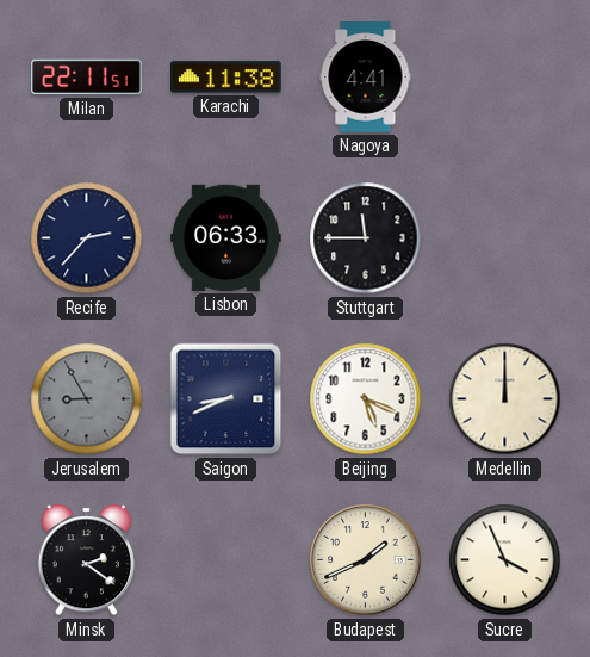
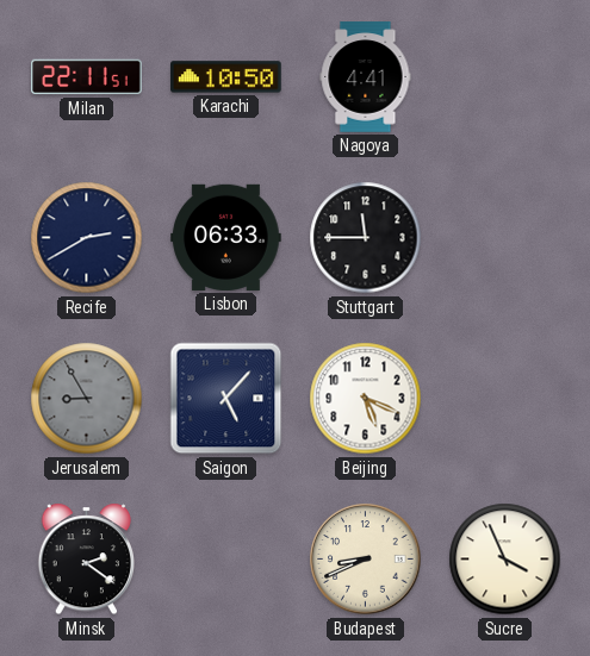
Karachi: 11:38 -> 10:50
Recife: 2:37 -> 2:40
Saigon: 8:41 -> 5:07
Medellin: 12:00 -> none
Budapest: 1:41 -> 8:41
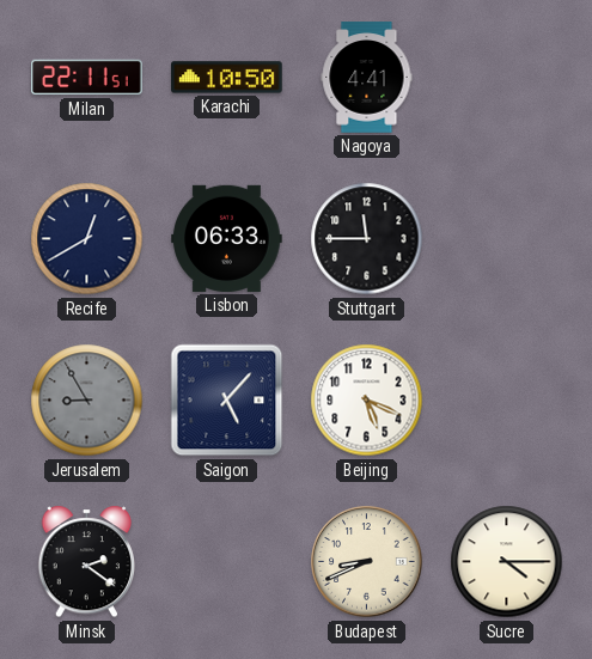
Recife: 2:40 -> 12:40
Sucre: 3:56 -> 4:15
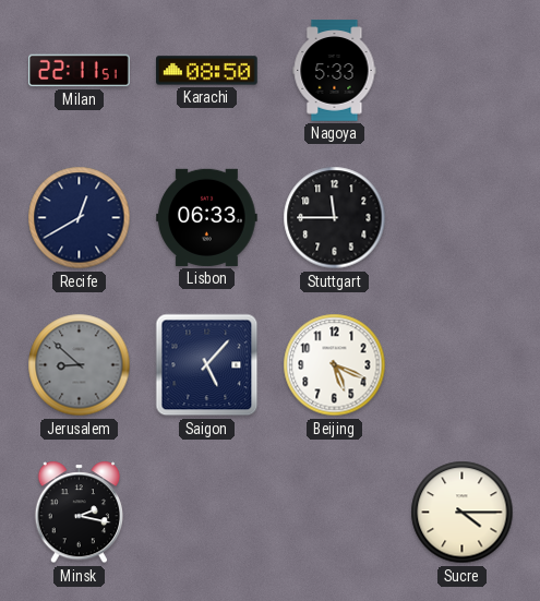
Karachi: 10:50 -> 08:50
Nagoya: 4:41 -> 5:33
Jerusalem: 8:55 -> 8:52
Minsk: 2:21 -> 2:17
Budapest: 8:41 -> none
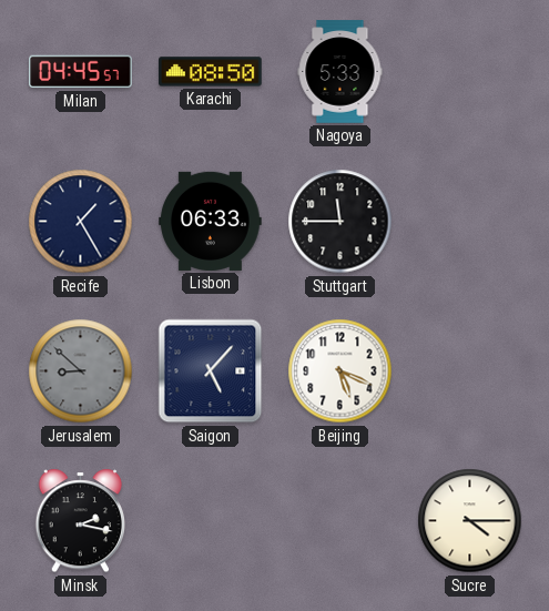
Milan: 22:11 -> 04:45
Recife: 12:40 -> 1:25
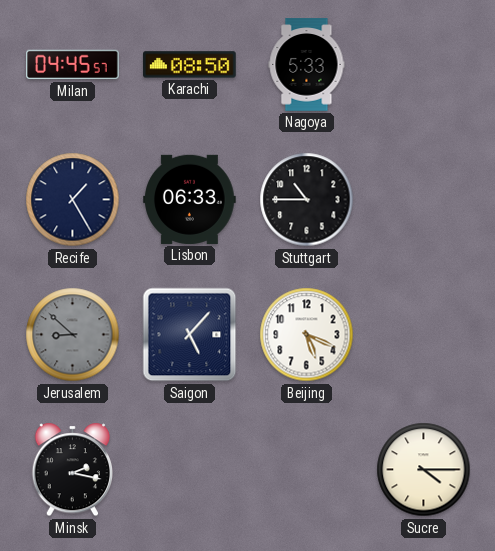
Stuttgart: 11:45 -> 10:45
